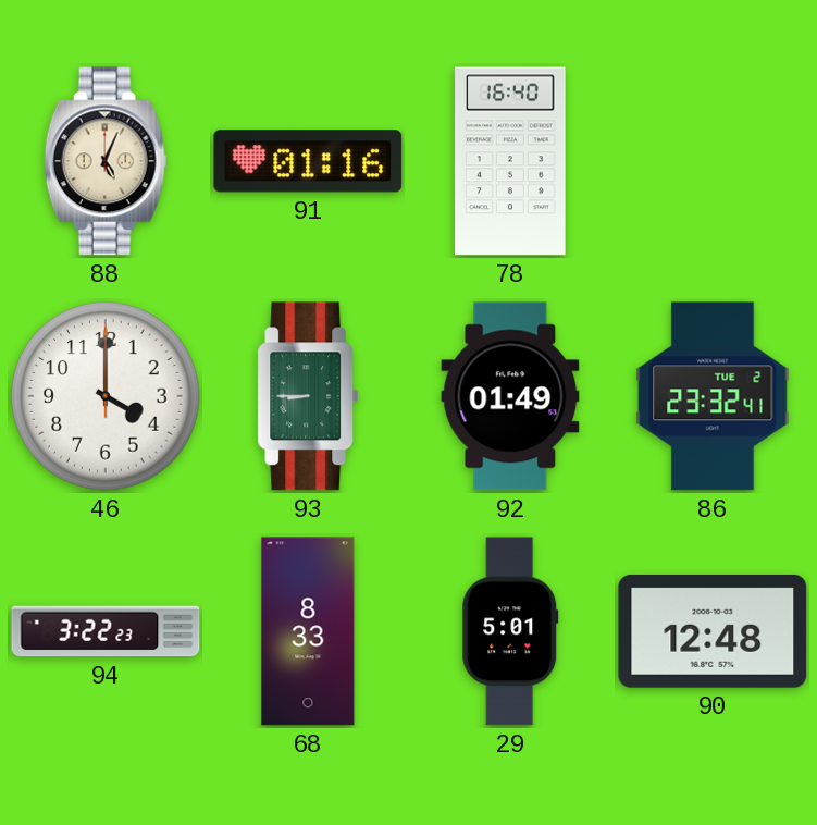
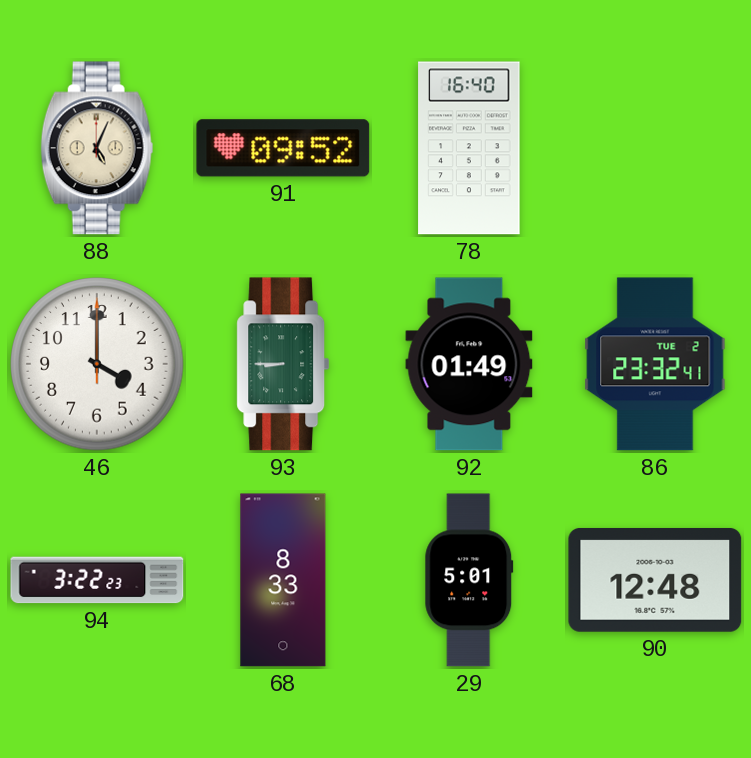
91: 01:16 -> 09:52
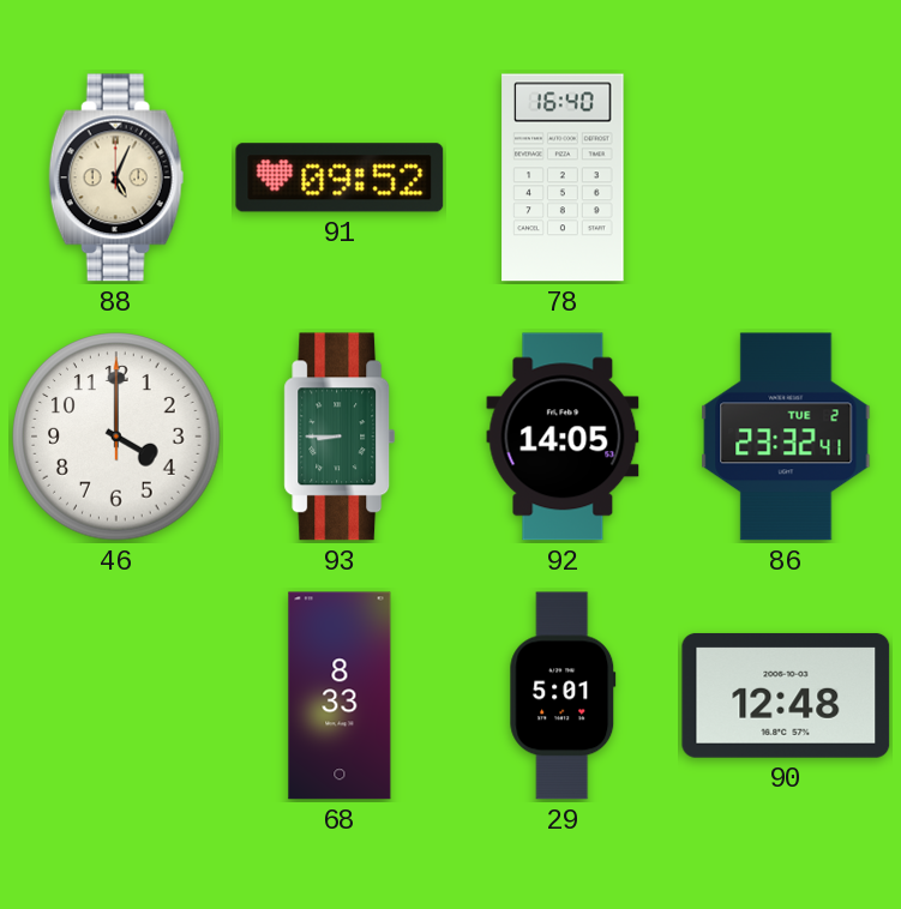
92: 01:49 -> 14:05
94: 3:22 -> none
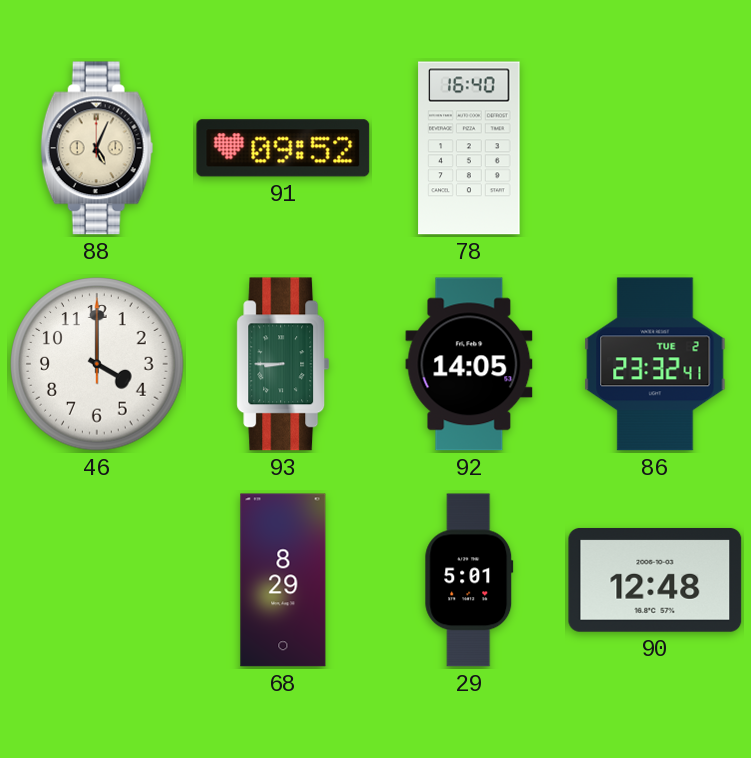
68: 8:33 -> 8:29
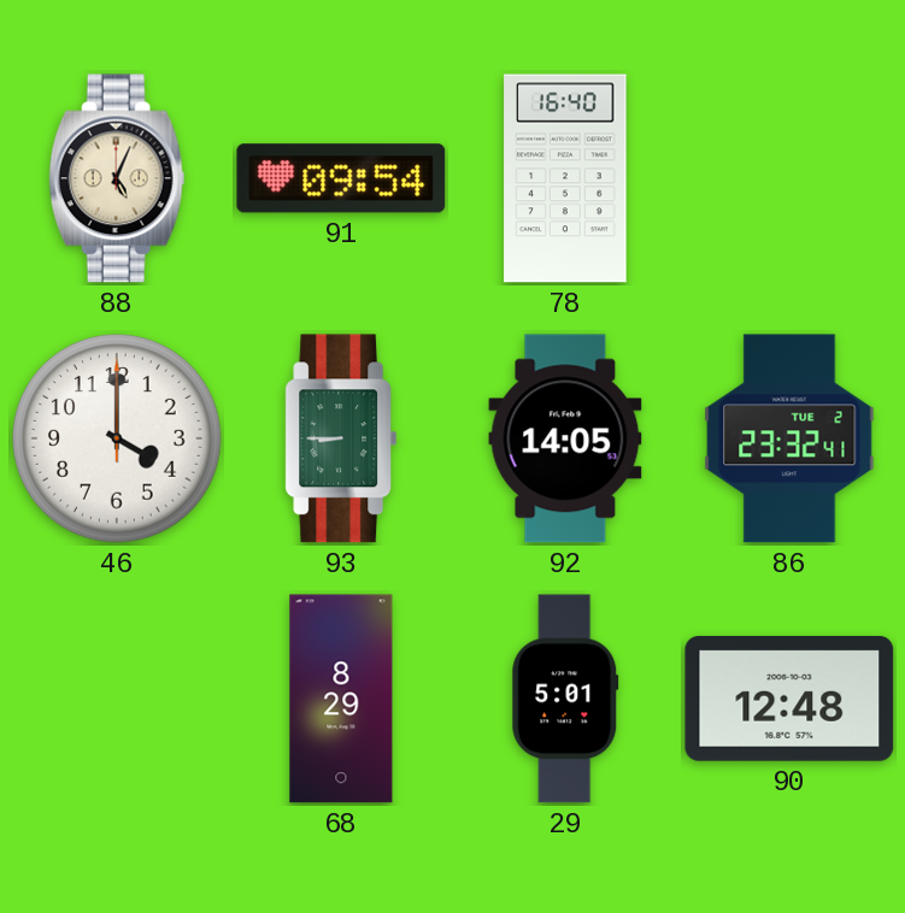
91: 09:52 -> 09:54
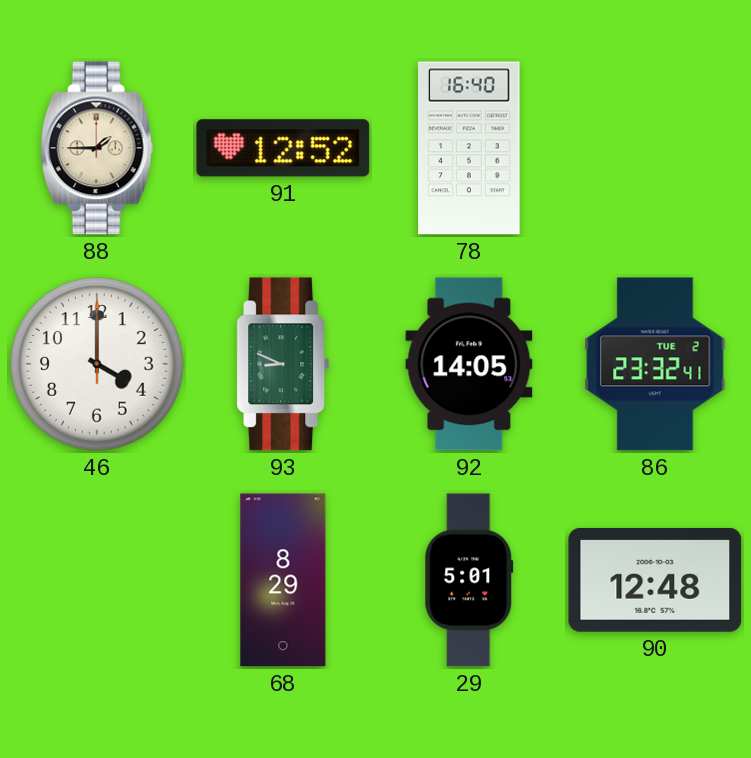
88: 5:04 -> 1:45
91: 09:54 -> 12:52
93: 8:45 -> 8:49
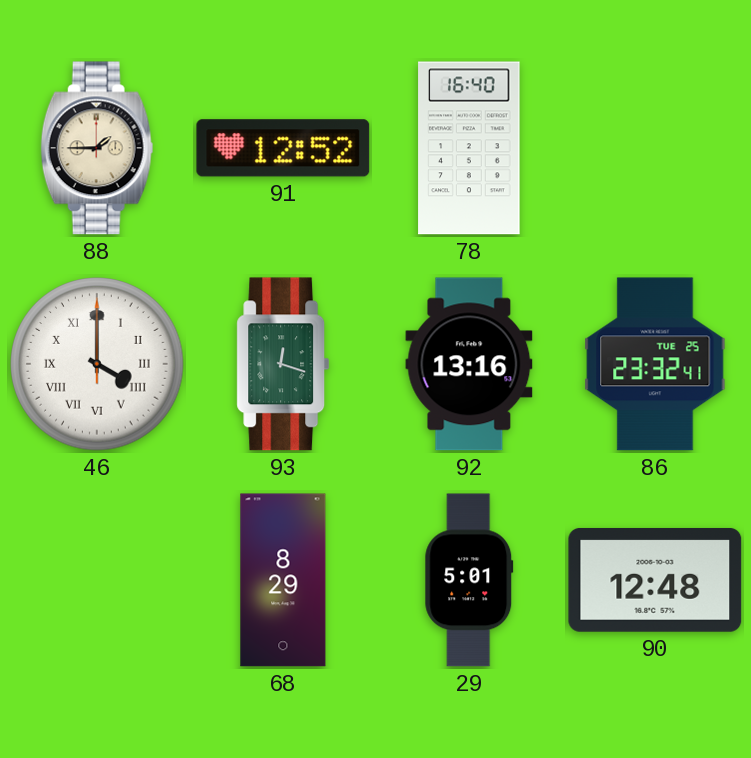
46 numerals: Arabic -> Roman
93: 8:49 -> 12:18
92: 14:05 -> 13:16
86 date: TUE 2 -> TUE 25
